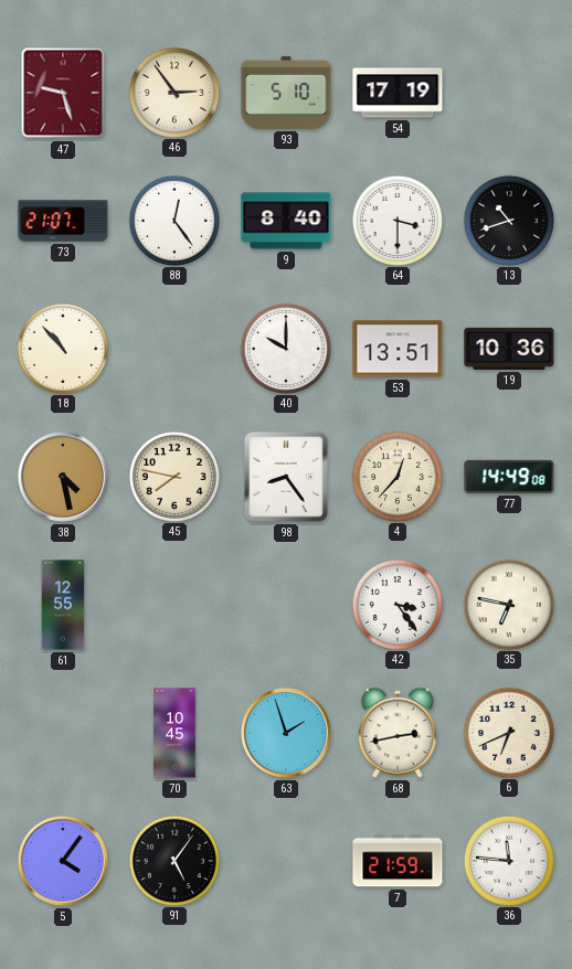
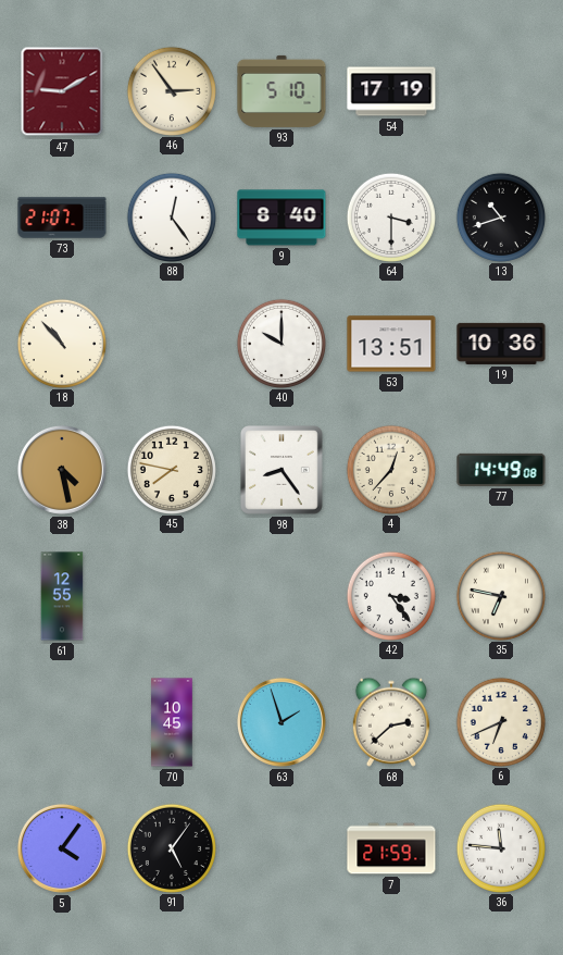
47: 9:27 -> 9:10
68: 2:43 -> 2:38
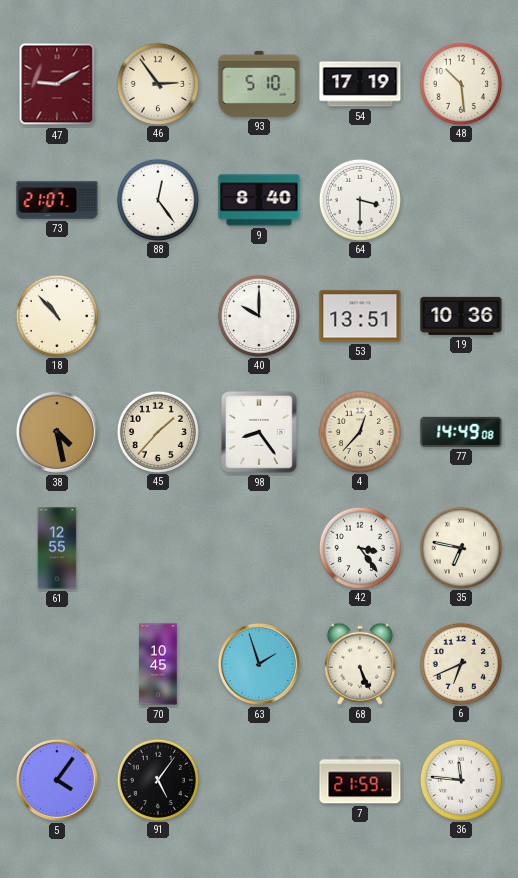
48: none -> 10:29
13: 10:42 -> none
45: 7:47 -> 1:37
68: 2:38 -> 5:26
